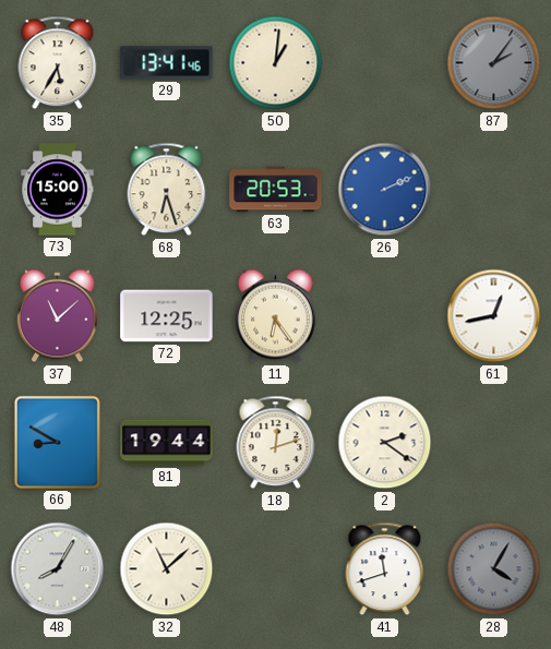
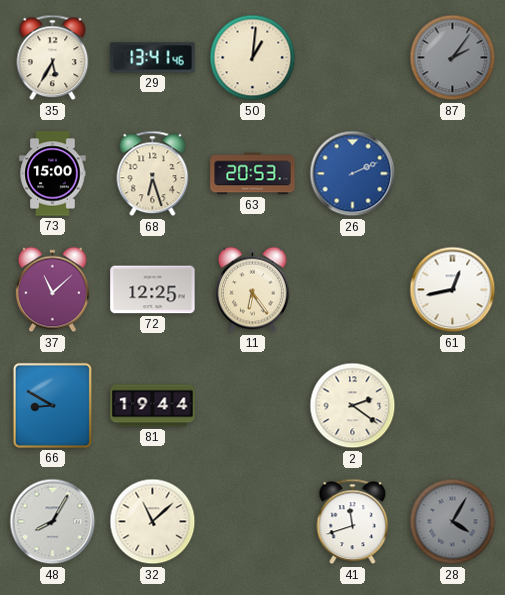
18: 12:12 -> none
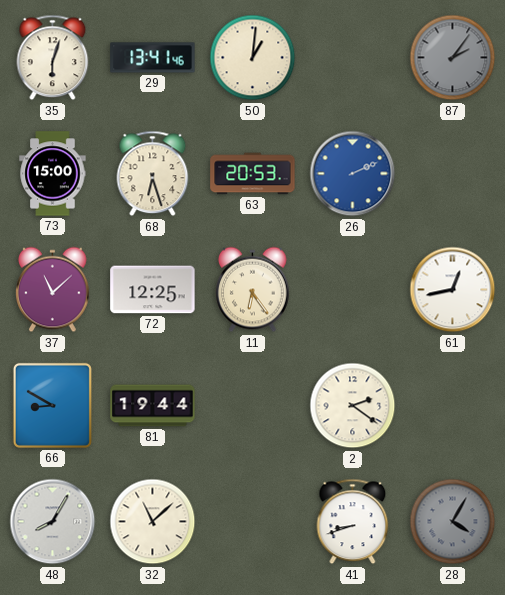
35: 5:35 -> 6:03
41: 11:42 -> 8:42
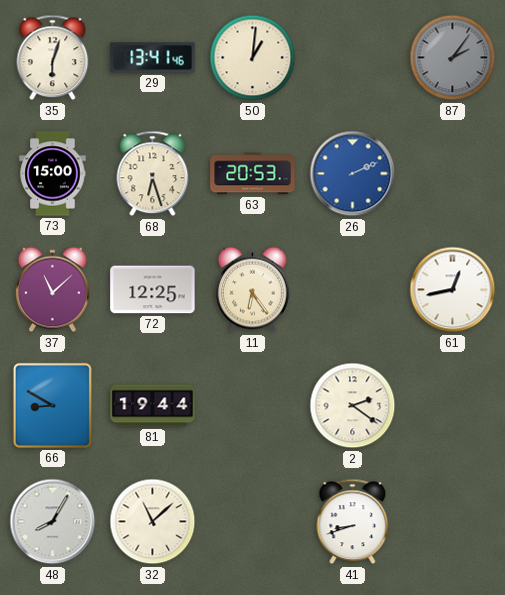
28: 4:05 -> none
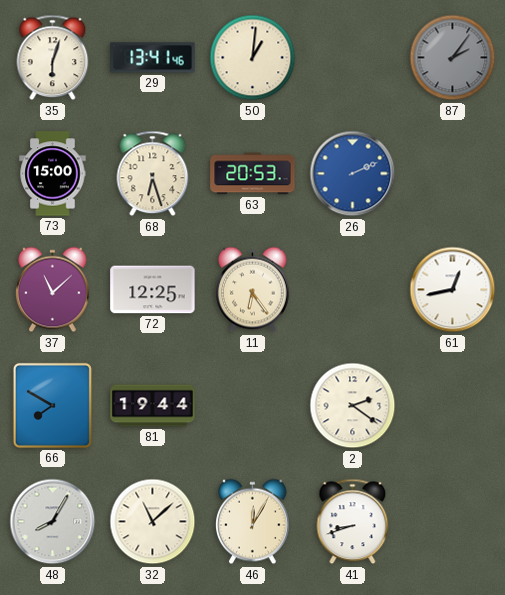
66: 8:50 -> 7:50
46: none -> 12:05
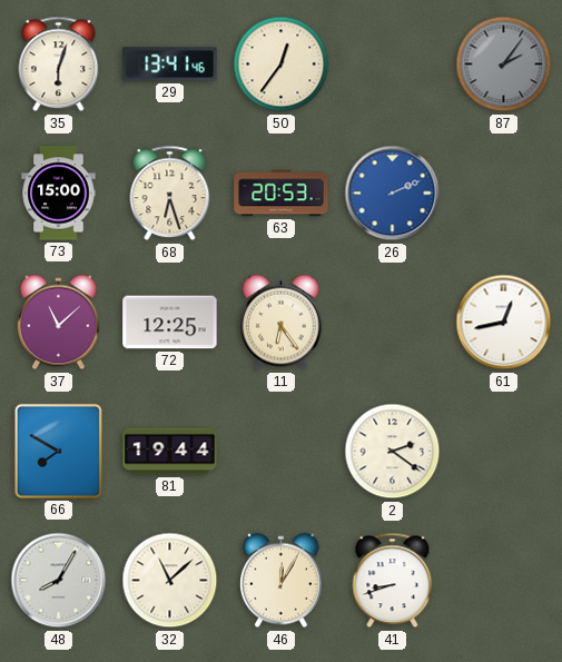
50: 1:01 -> 12:36
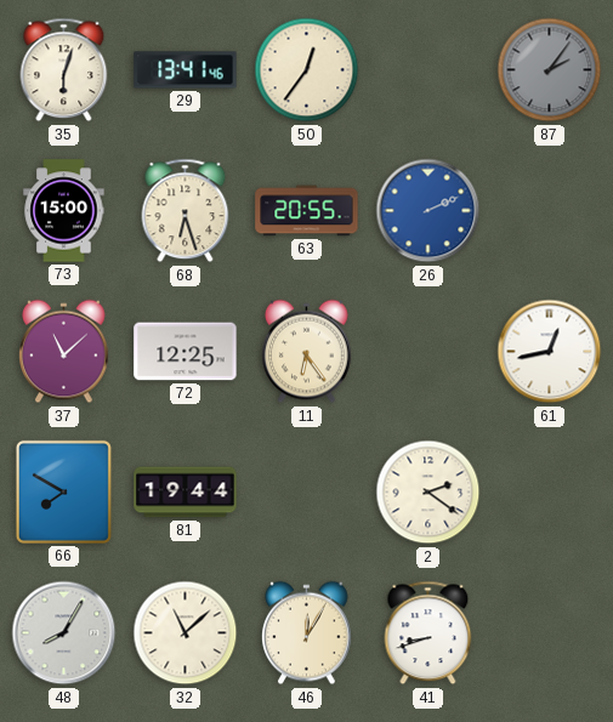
63: 20:53 -> 20:55
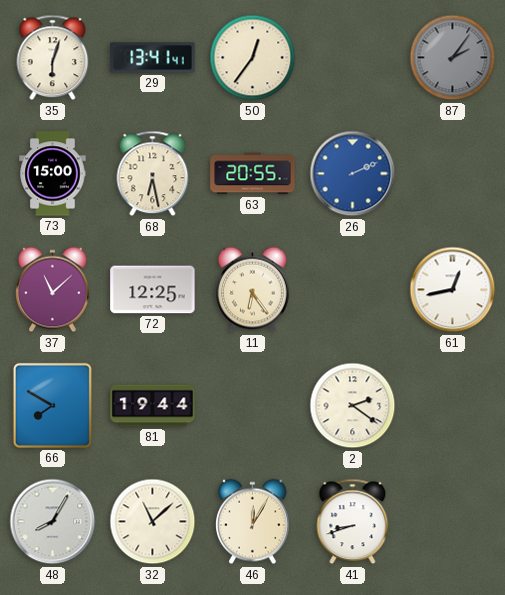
29: 13:41:46 -> 13:41:41
68: 6:27 -> 6:28
